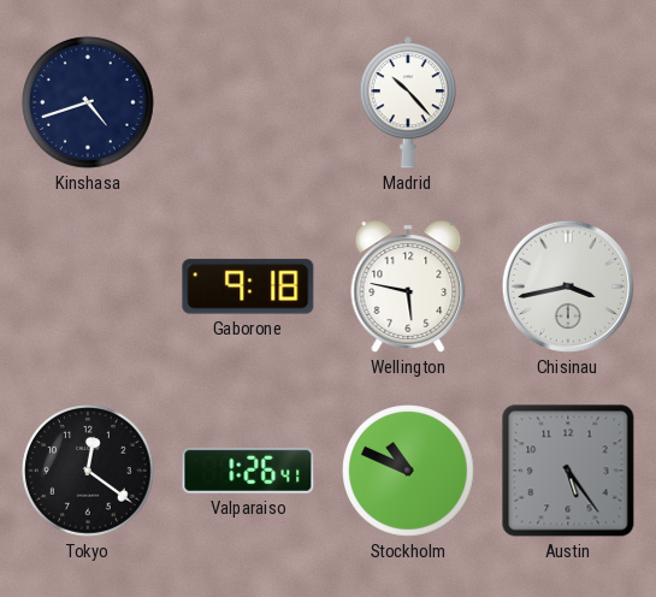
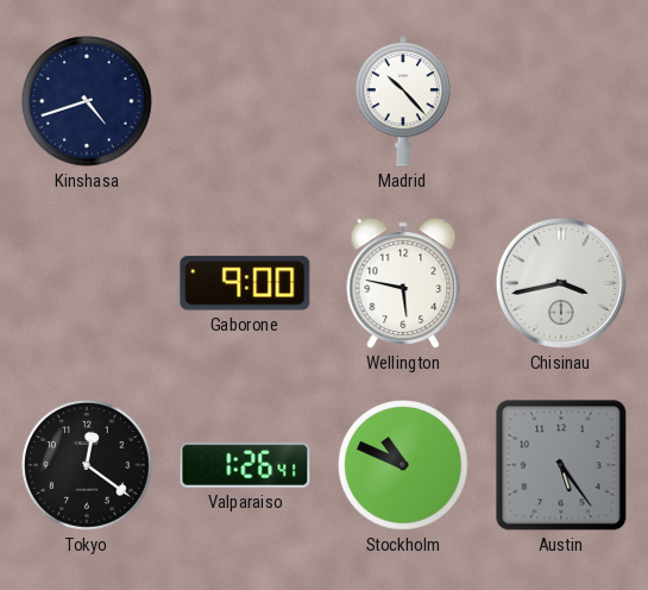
Gaborone: 9:18 -> 9:00
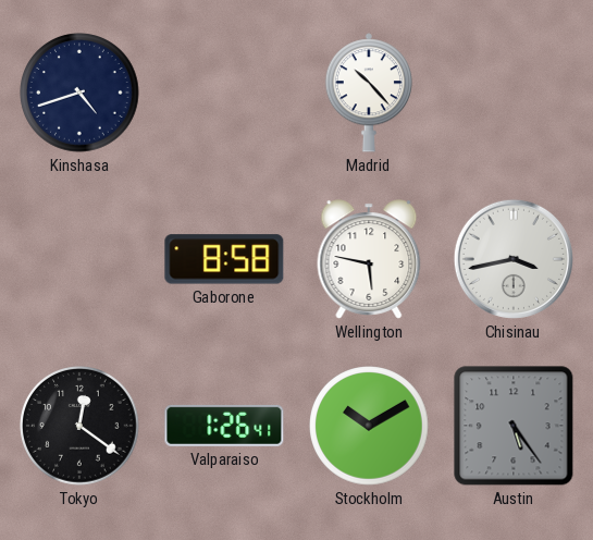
Gaborone: 9:00 -> 8:58
Stockholm: 10:49 -> 10:10
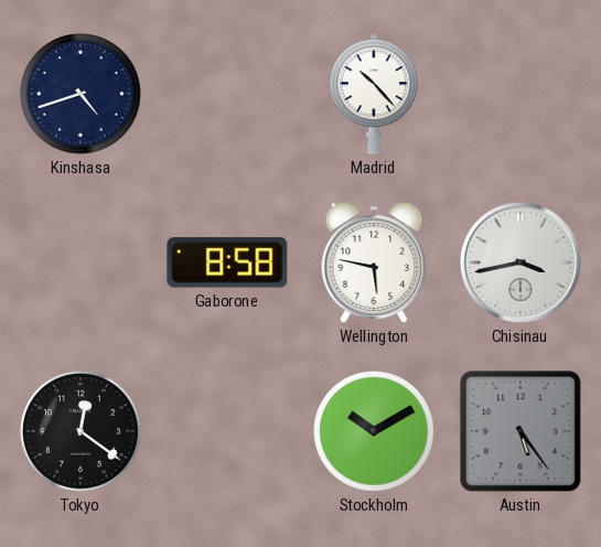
Valparaiso: 1:26 -> none
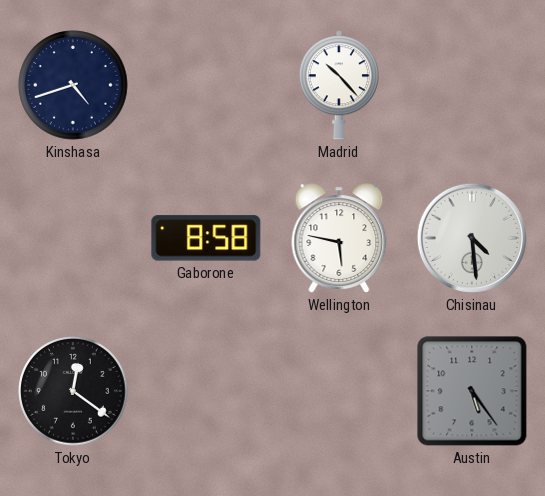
Chisinau: 3:43 -> 4:29
Stockholm: 10:10 -> none
